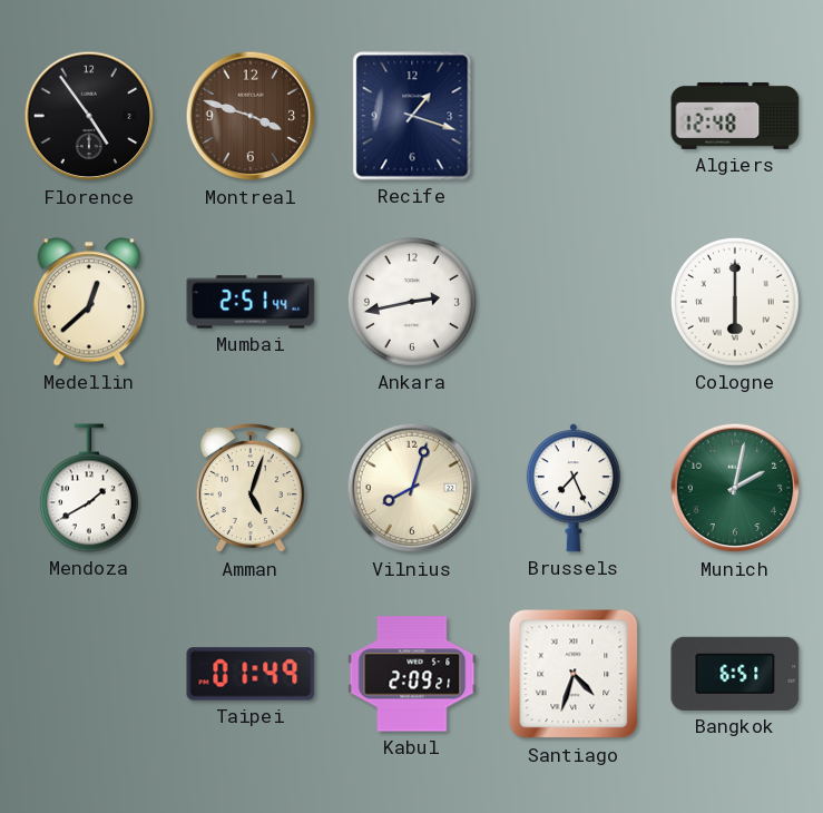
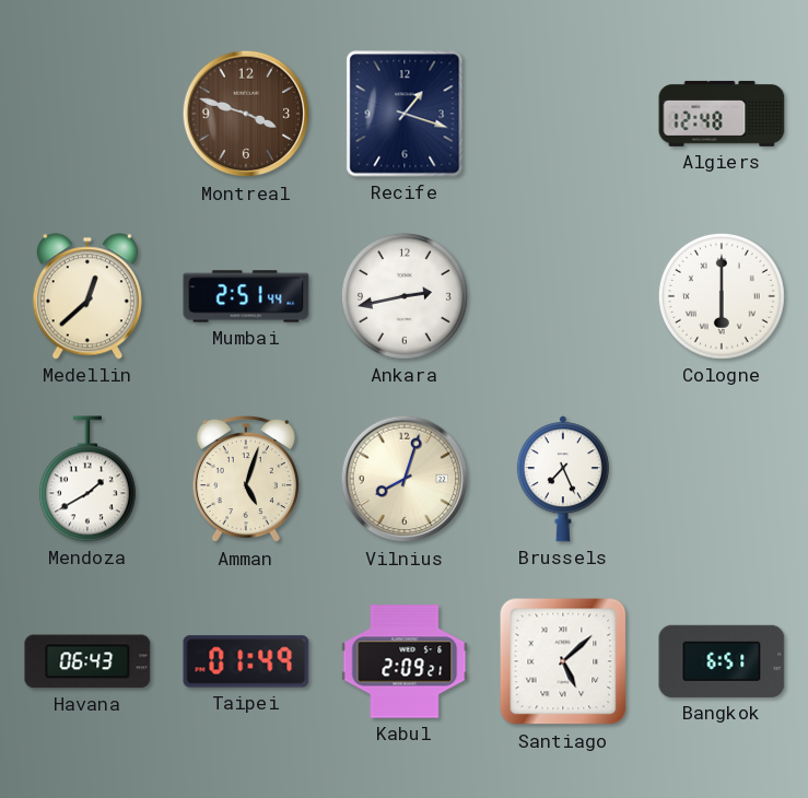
Florence: 4:54 -> none
Munich: 2:02 -> none
Havana: none -> 06:43
Santiago: 4:33 -> 5:08
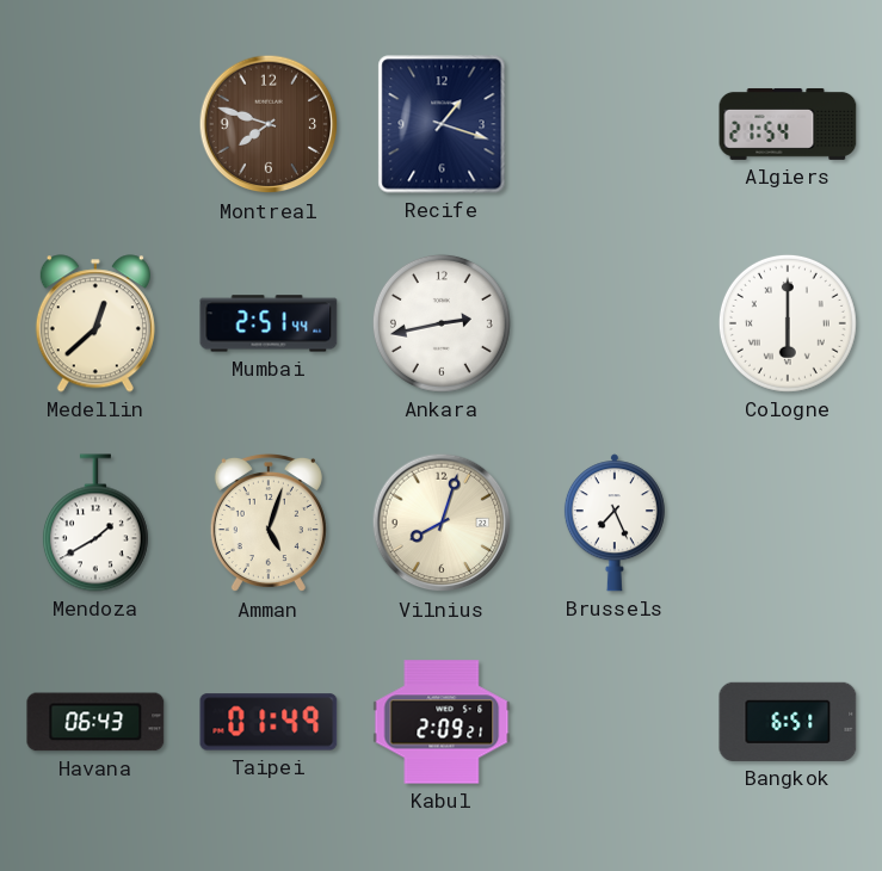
Montreal: 3:48 -> 7:48
Algiers: 12:48 -> 21:54
Santiago: 5:08 -> none
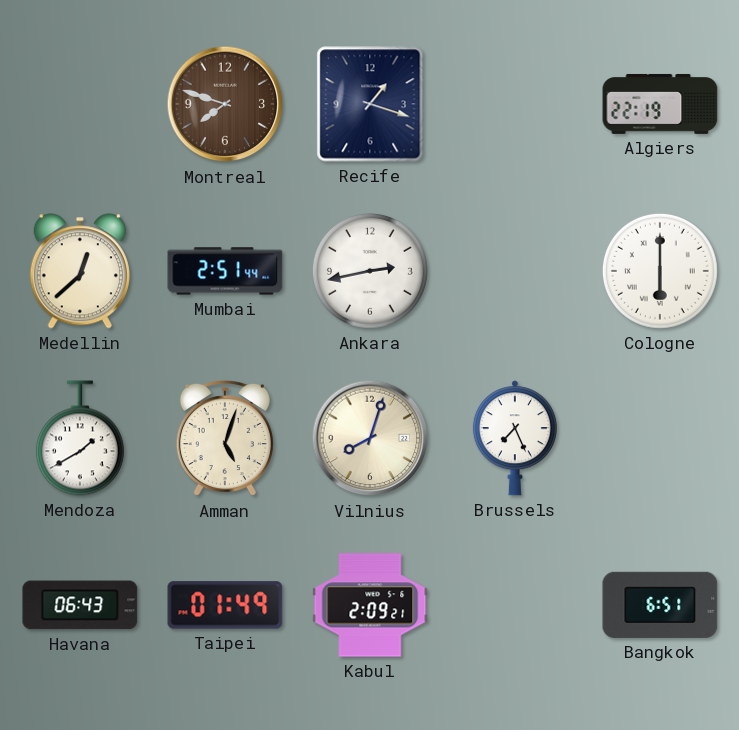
Algiers: 21:54 -> 22:19
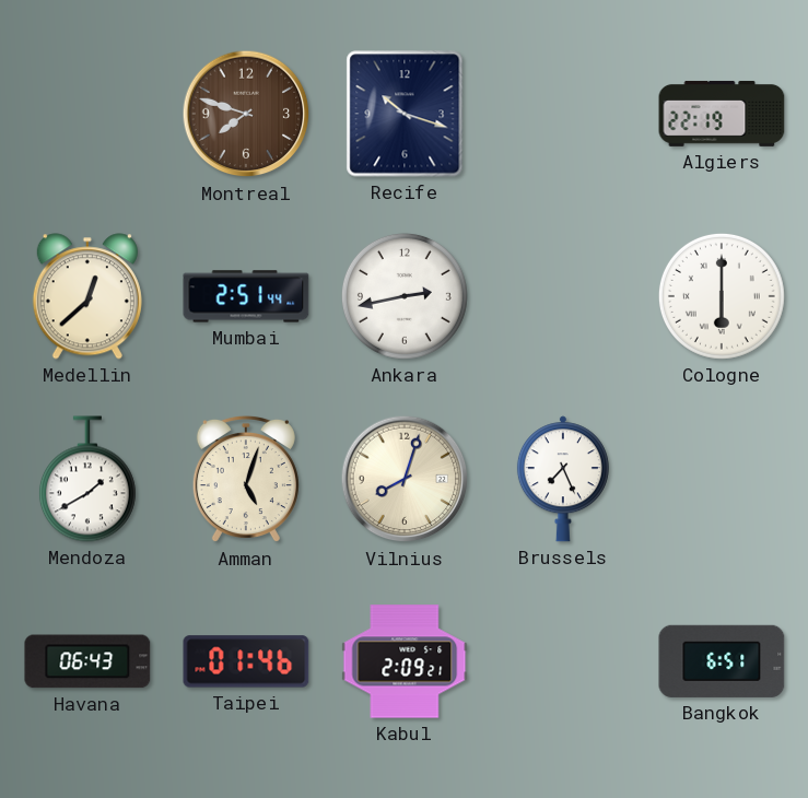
Recife: 1:18 -> 10:18
Taipei: 01:49 -> 01:46
